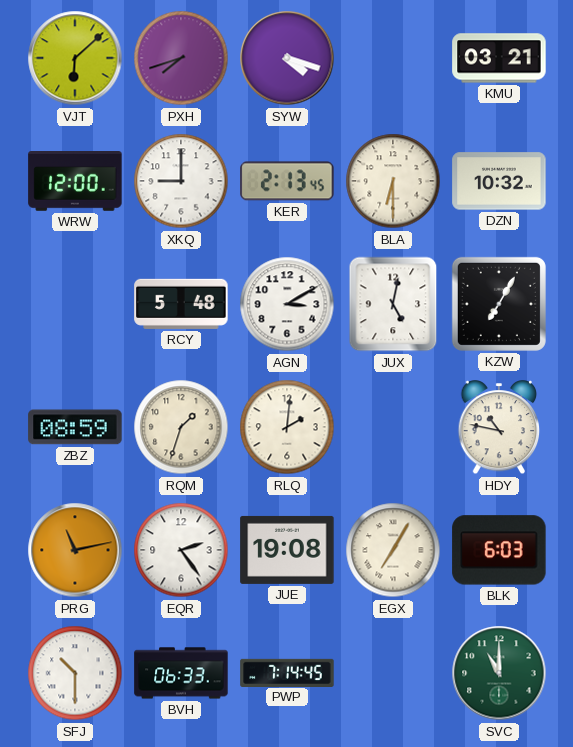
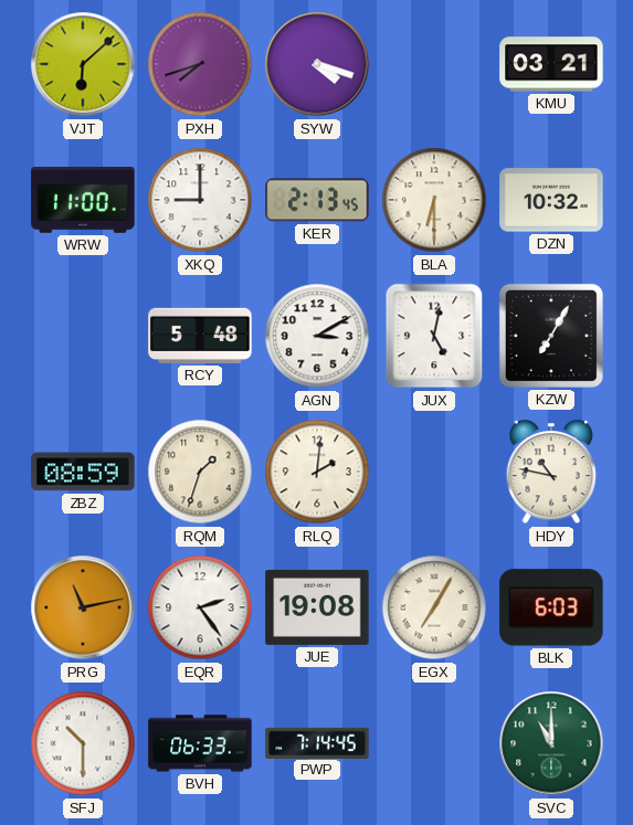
WRW: 12:00 -> 11:00
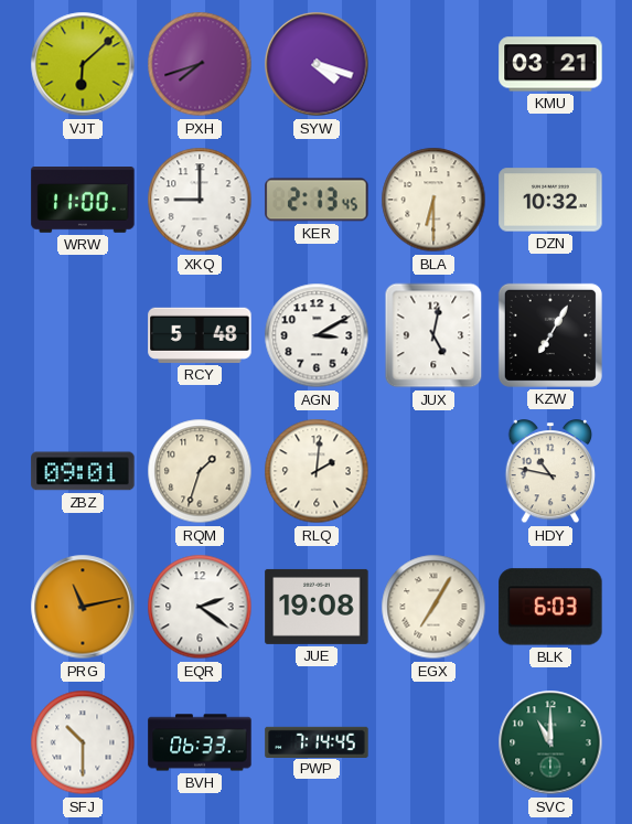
ZBZ: 08:59 -> 09:01
EQR: 2:24 -> 2:21
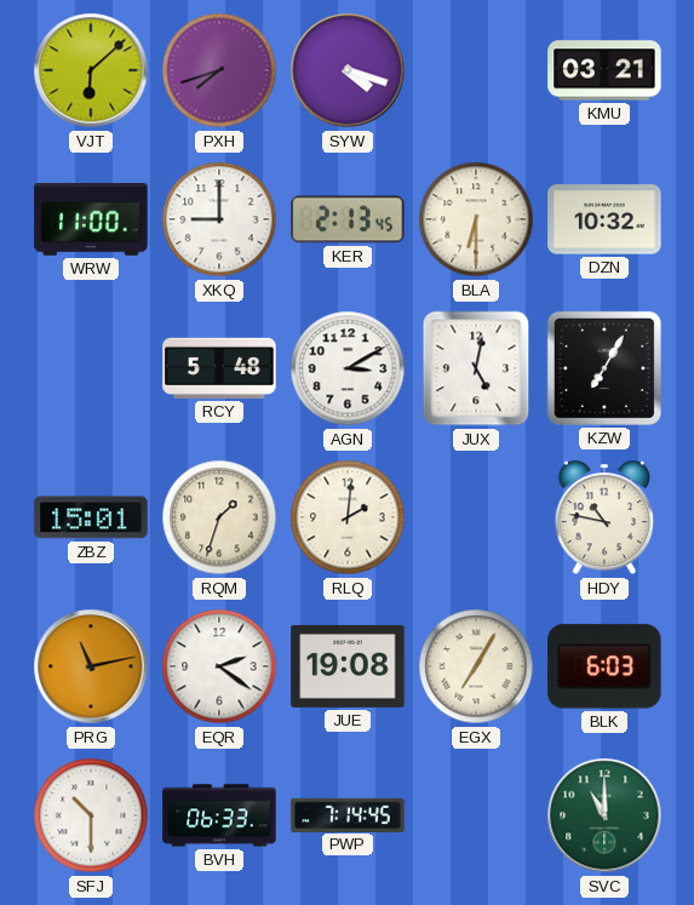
ZBZ: 09:01 -> 15:01
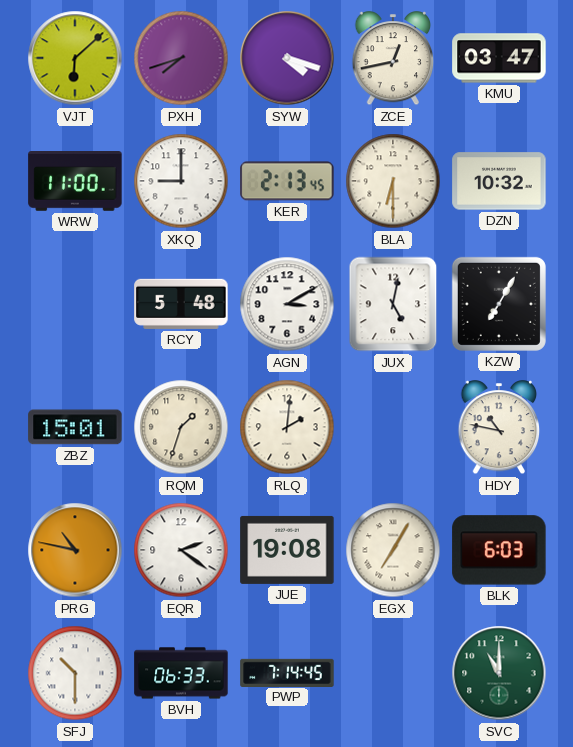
ZCE: none -> 12:43
KMU: 03:21 -> 03:47
PRG: 11:13 -> 10:47
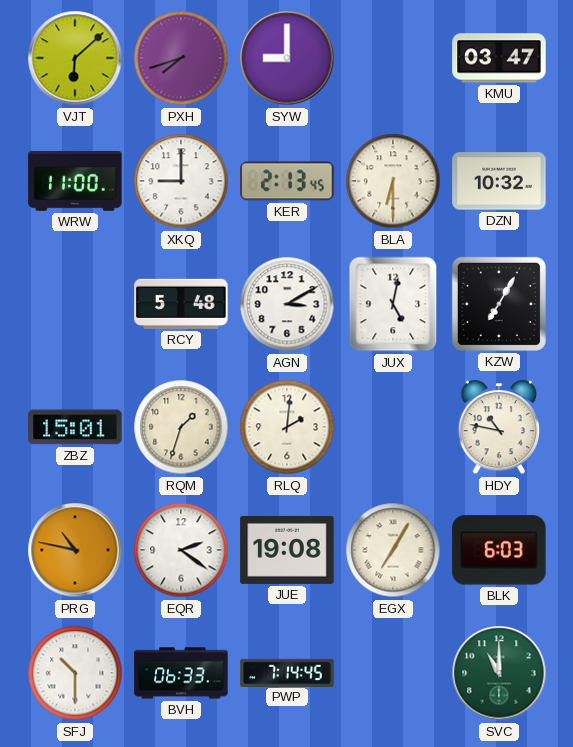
SYW: 4:18 -> 9:00
ZCE: 12:43 -> none
